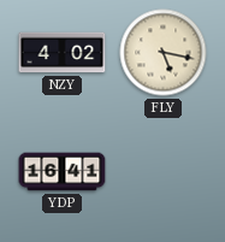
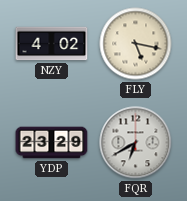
YDP: 16:41 -> 23:29
FQR: none -> 6:40
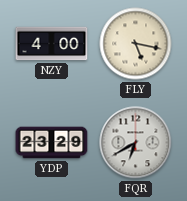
NZY: 4:02 -> 4:00
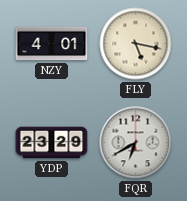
NZY: 4:00 -> 4:01
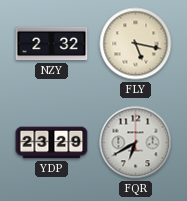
NZY: 4:01 -> 2:32
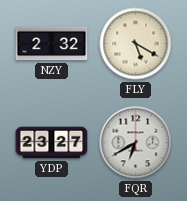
FLY: 5:17 -> 5:20
YDP: 23:29 -> 23:27
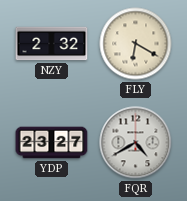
FLY: 5:20 -> 6:20
FQR: 6:40 -> 4:40
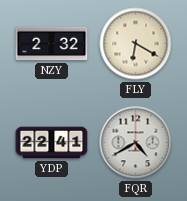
YDP: 23:27 -> 22:41
